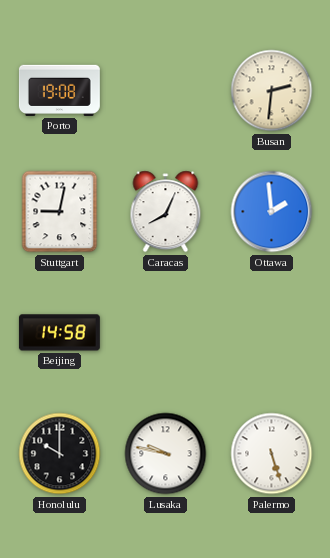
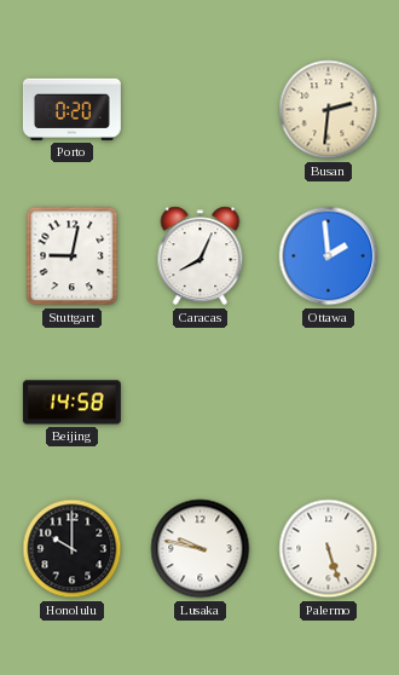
Porto: 19:08 -> 0:20
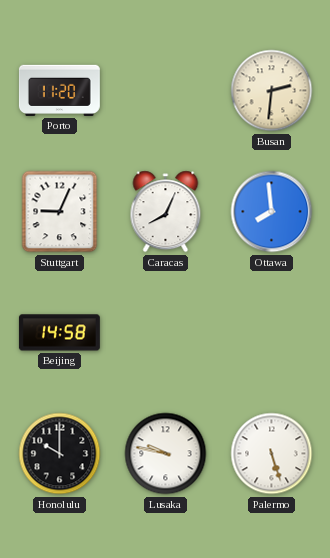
Porto: 0:20 -> 11:20
Stuttgart: 9:02 -> 9:04
Ottawa: 1:59 -> 7:59
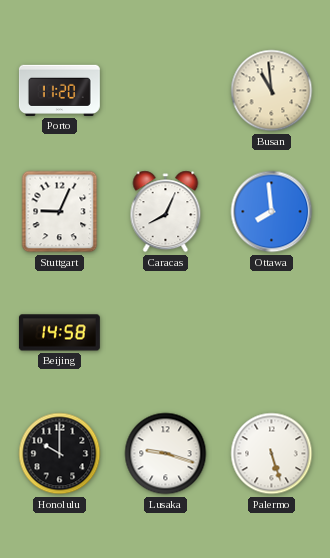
Busan: 2:31 -> 10:59
Lusaka: 9:47 -> 9:18
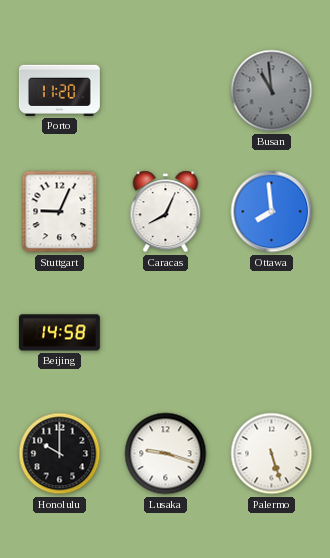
Busan dial: cream -> grey
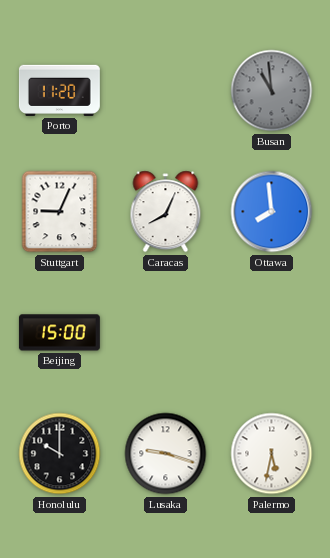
Beijing: 14:58 -> 15:00
Palermo: 5:27 -> 5:32
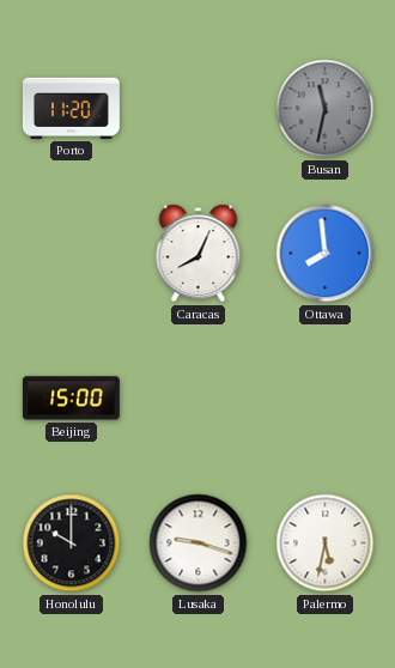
Busan: 10:59 -> 11:32
Stuttgart: 9:04 -> none
